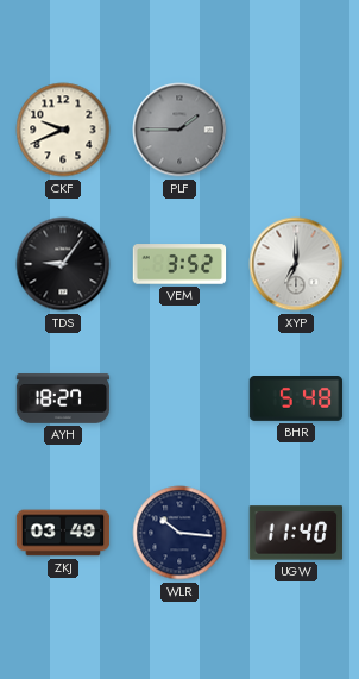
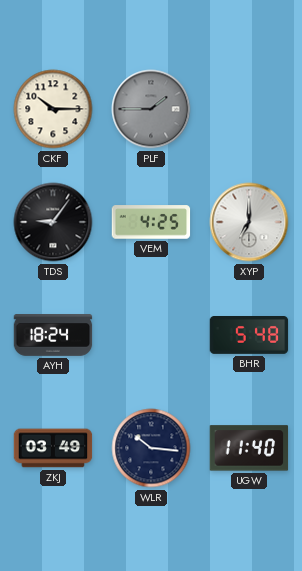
CKF: 9:41 -> 10:15
VEM: 3:52 -> 4:25
AYH: 18:27 -> 18:24
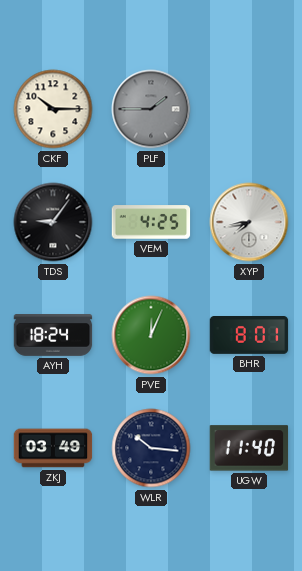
XYP: 7:00 -> 7:43
PVE: none -> 12:04
BHR: 5:48 -> 8:01
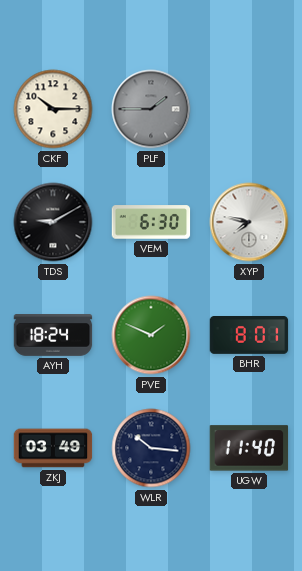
TDS: 9:06 -> 9:10
VEM: 4:25 -> 6:30
XYP: 7:43 -> 7:47
PVE: 12:04 -> 1:49
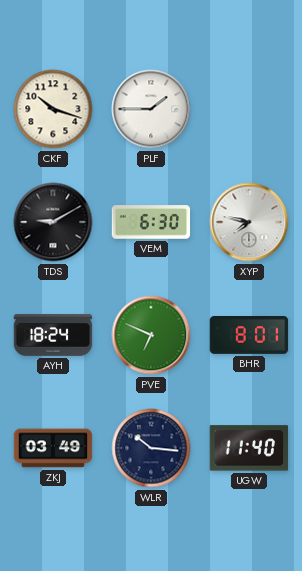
CKF: 10:15 -> 10:18
PLF dial: grey -> white
PVE: 1:49 -> 6:49
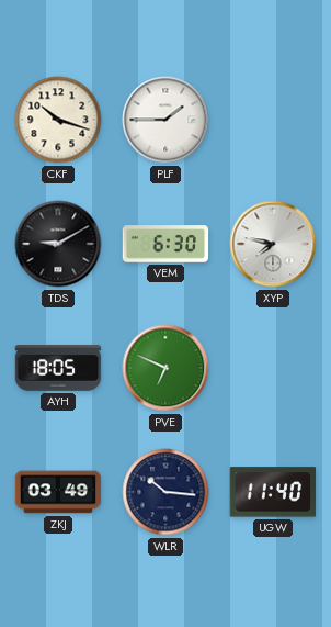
AYH: 18:24 -> 18:05
BHR: 8:01 -> none
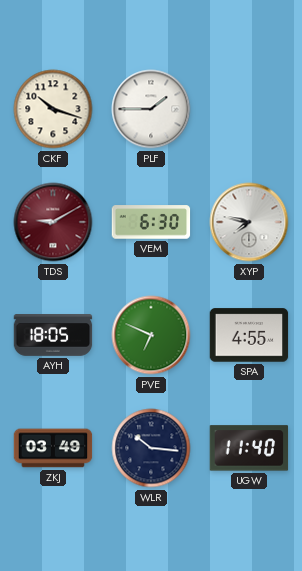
TDS dial: black -> burgundy
SPA: none -> 4:55
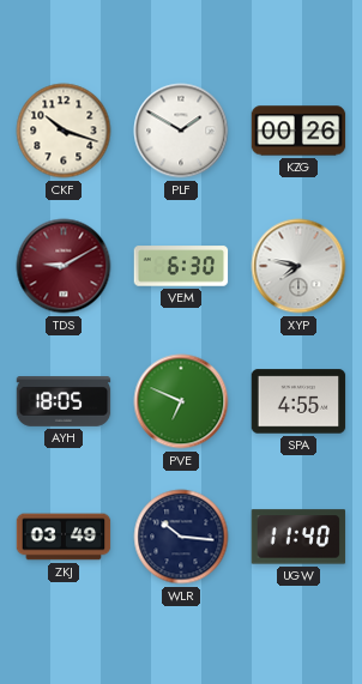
PLF: 1:45 -> 1:50
KZG: none -> 00:26
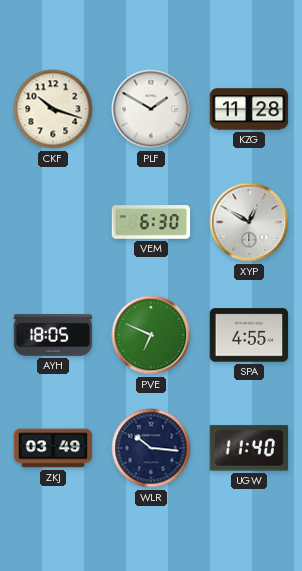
KZG: 00:26 -> 11:28
TDS: 9:10 -> none
XYP: 7:47 -> 12:50
